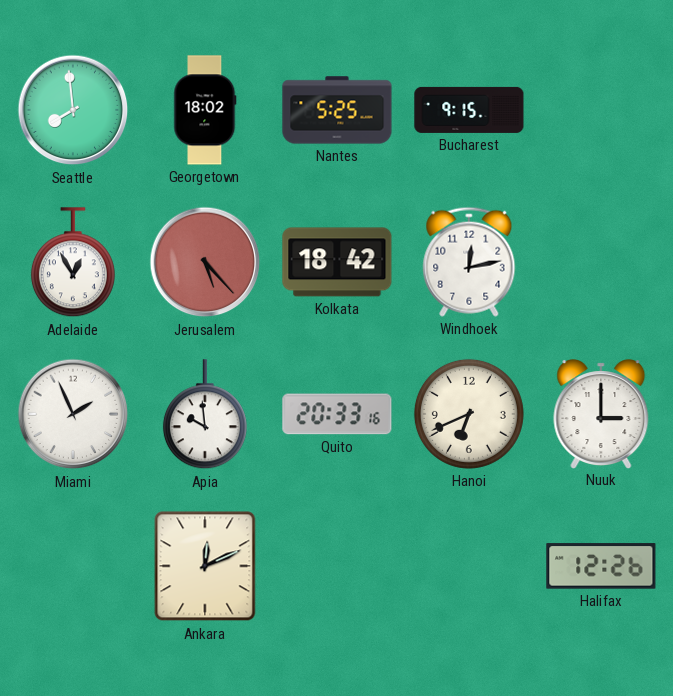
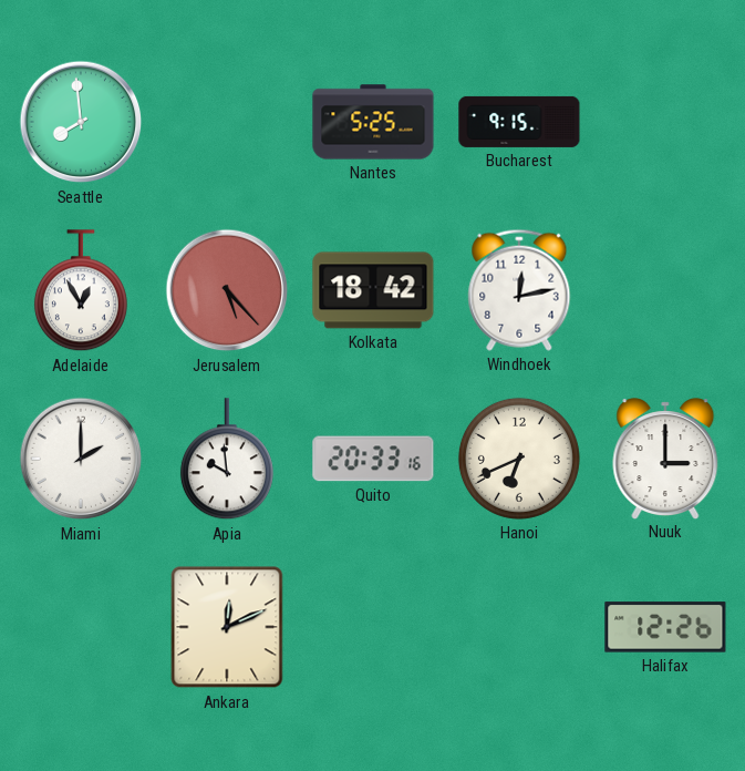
Georgetown: 18:02 -> none
Miami: 1:56 -> 2:00
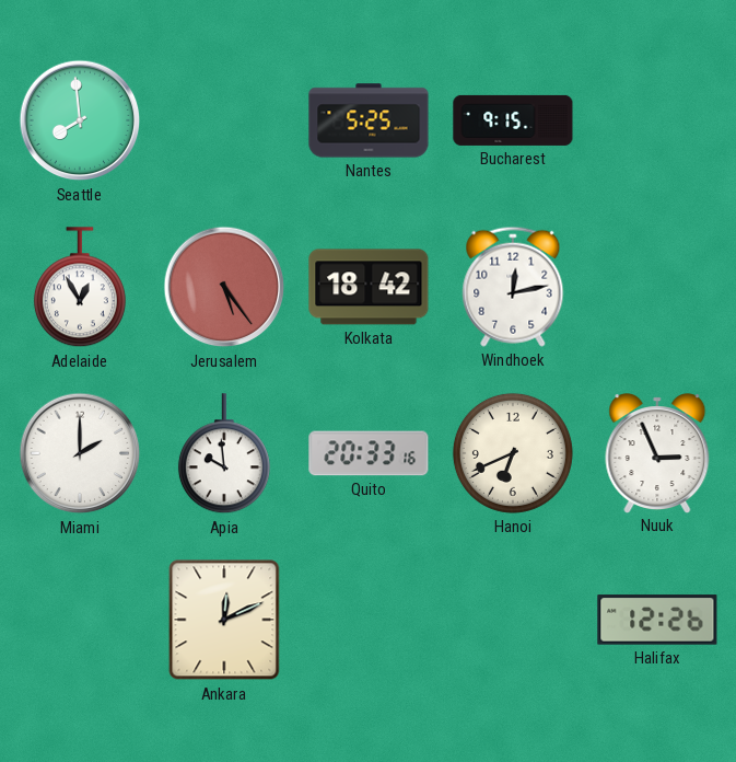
Jerusalem: 5:23 -> 5:24
Nuuk: 3:00 -> 2:56
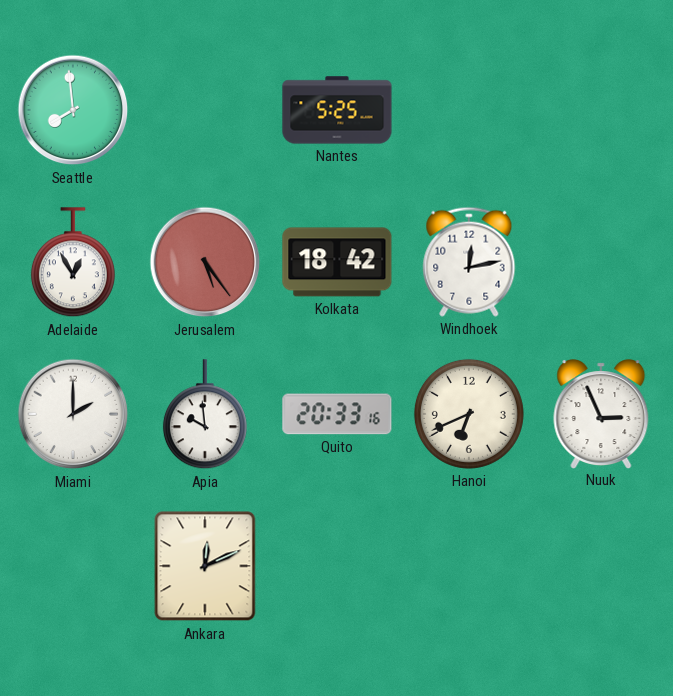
Bucharest: 9:15 -> none
Halifax: 12:26 -> none
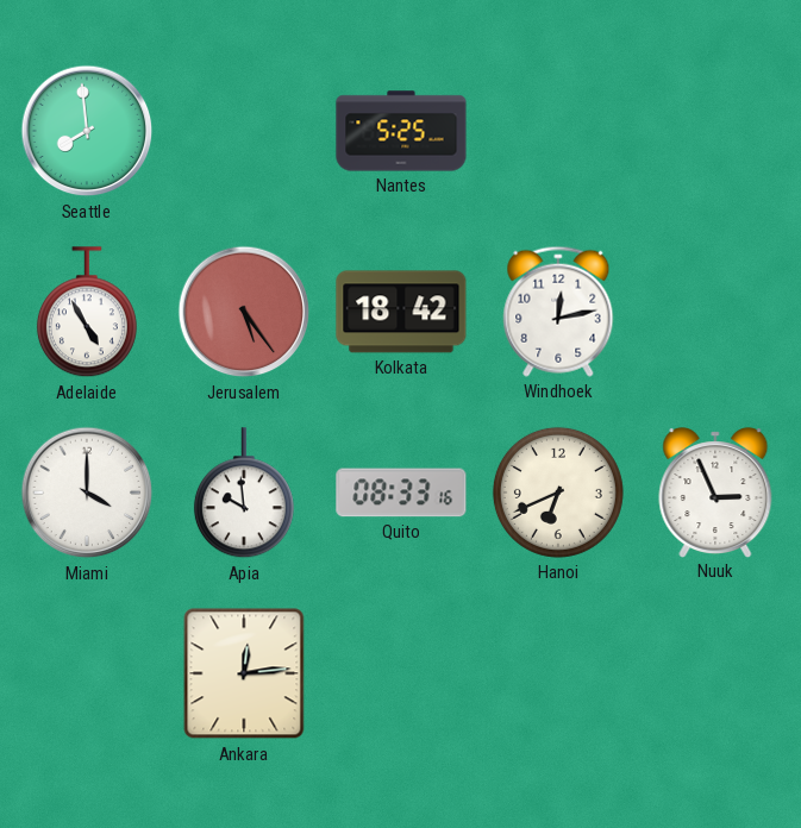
Adelaide: 12:55 -> 4:55
Miami: 2:00 -> 4:00
Quito: 20:33 -> 08:33
Ankara: 12:11 -> 12:14
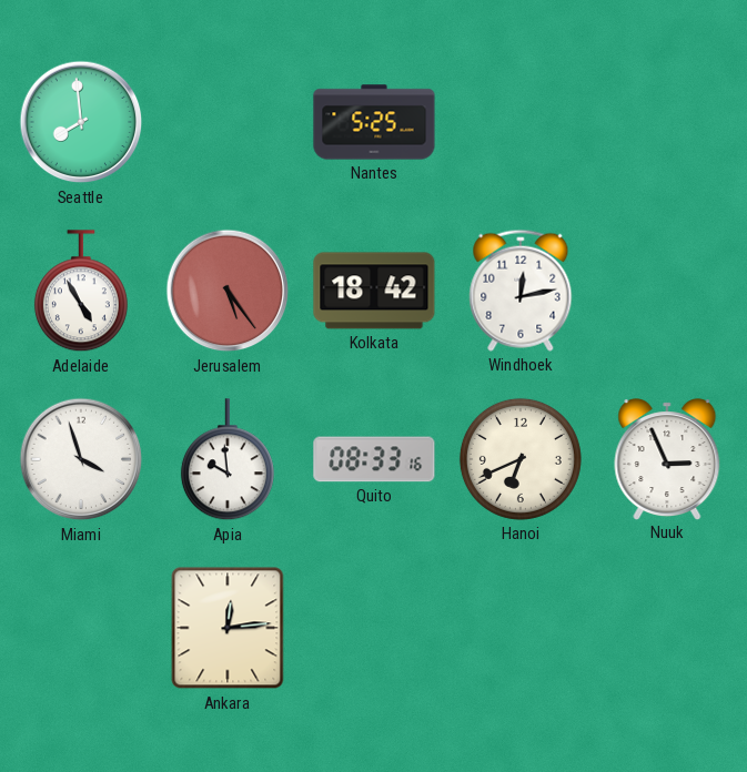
Miami: 4:00 -> 3:57
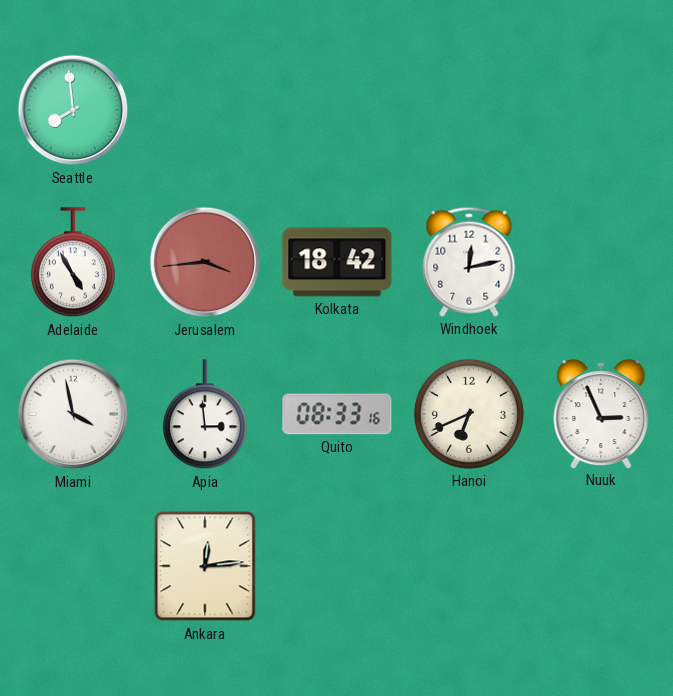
Nantes: 5:25 -> none
Jerusalem: 5:24 -> 3:44
Miami: 3:57 -> 3:58
Apia: 9:59 -> 2:59
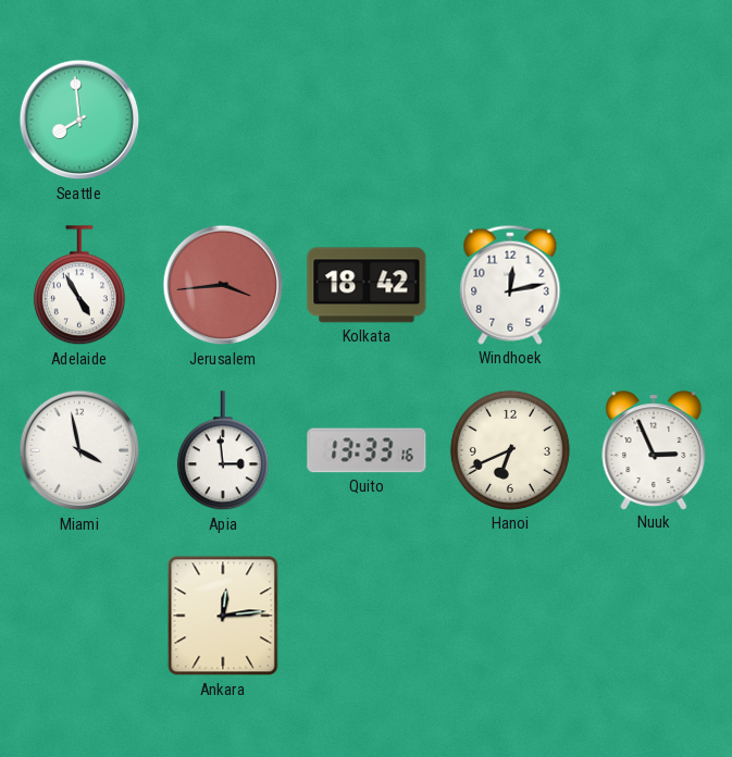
Quito: 08:33 -> 13:33
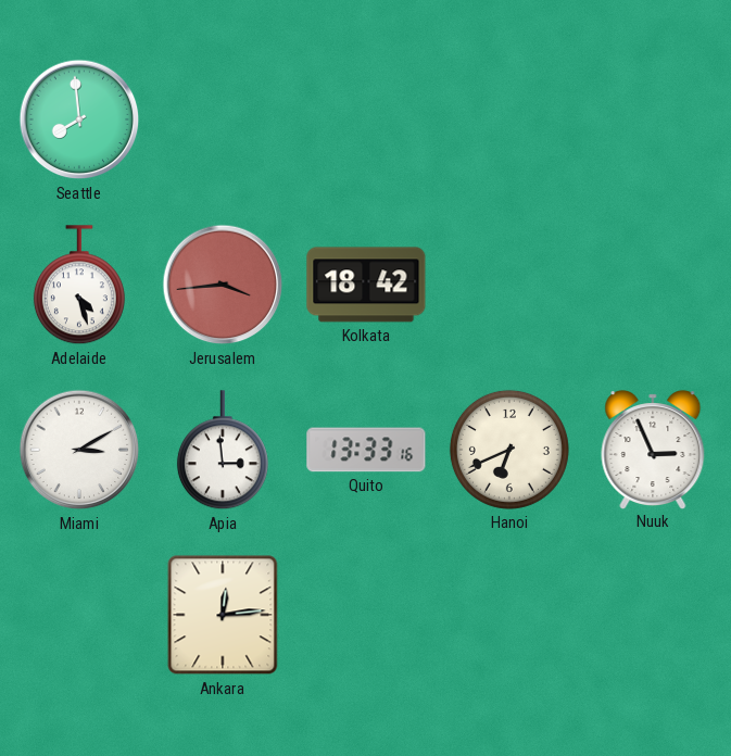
Adelaide: 4:55 -> 4:27
Windhoek: 12:13 -> none
Miami: 3:58 -> 3:10
